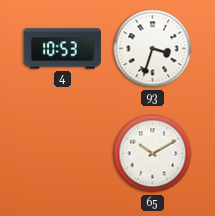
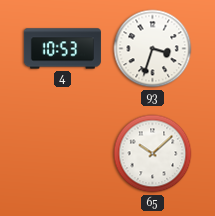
65: 10:10 -> 10:08
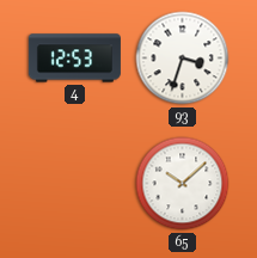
4: 10:53 -> 12:53
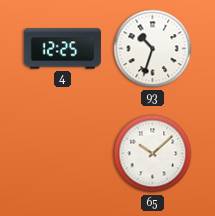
4: 12:53 -> 12:25
93: 3:33 -> 10:33
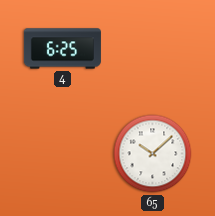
4: 12:25 -> 6:25
93: 10:33 -> none
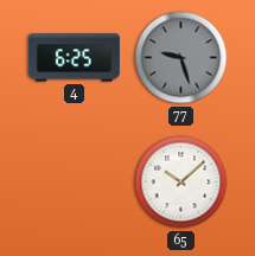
77: none -> 9:27
